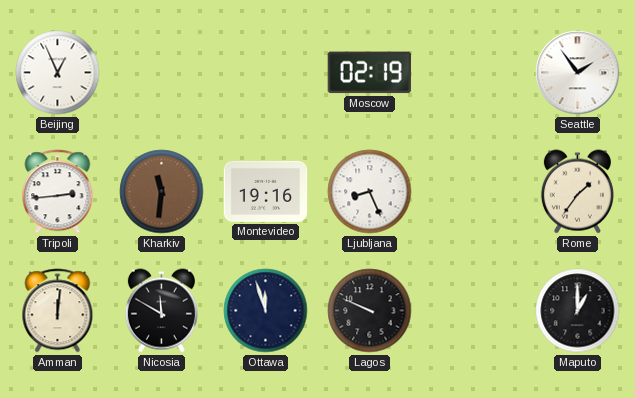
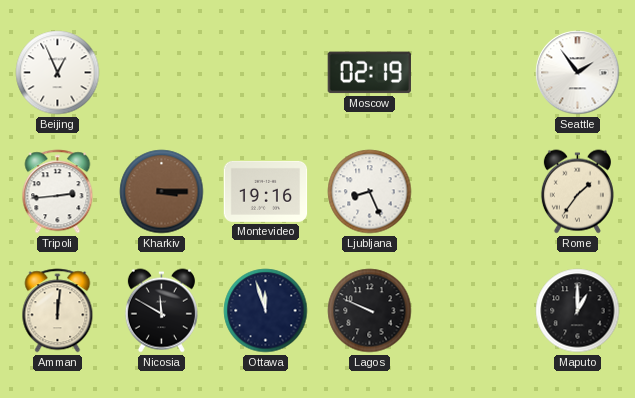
Kharkiv: 11:31 -> 3:15
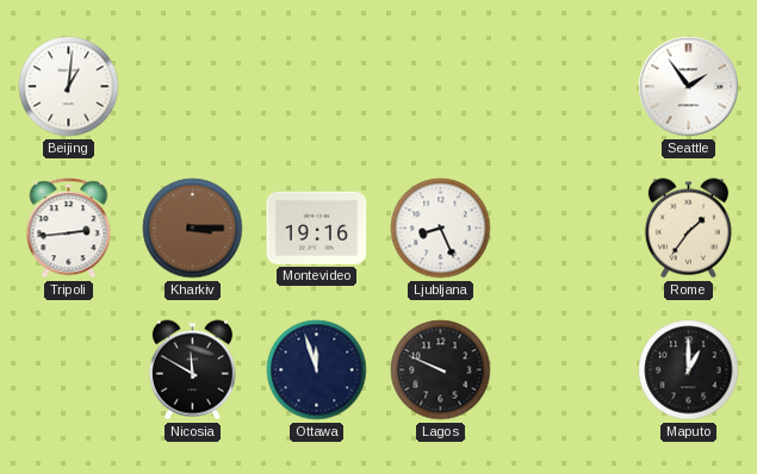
Beijing: 12:56 -> 1:01
Moscow: 02:19 -> none
Amman: 12:01 -> none
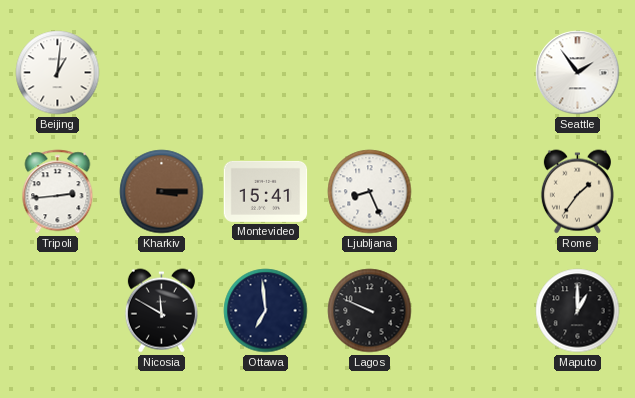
Montevideo: 19:16 -> 15:41
Ottawa: 11:57 -> 6:59
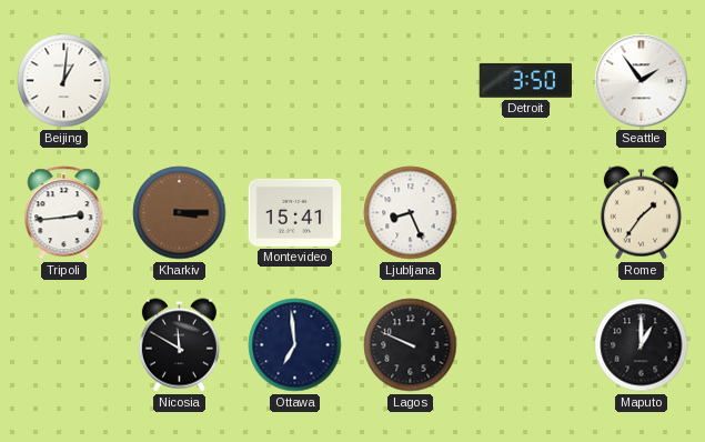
Detroit: none -> 3:50
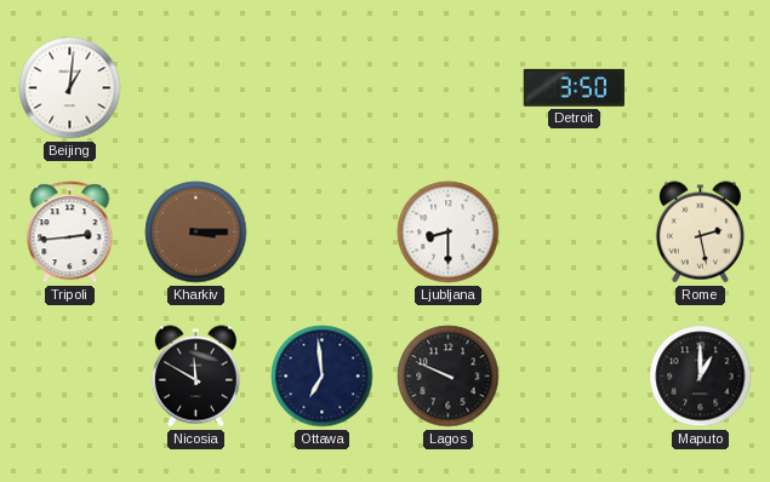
Seattle: 1:54 -> none
Montevideo: 15:41 -> none
Ljubljana: 8:26 -> 8:30
Rome: 1:36 -> 2:28
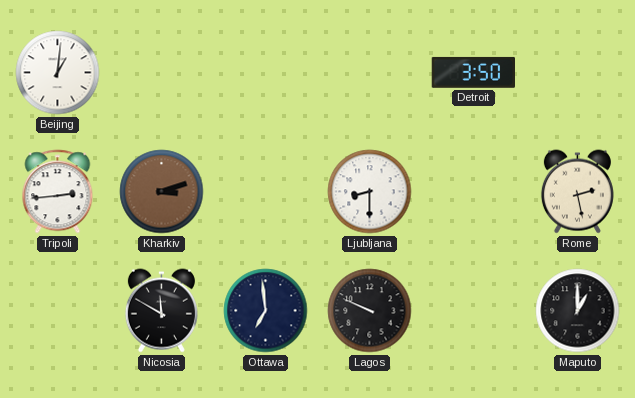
Kharkiv: 3:15 -> 3:12
